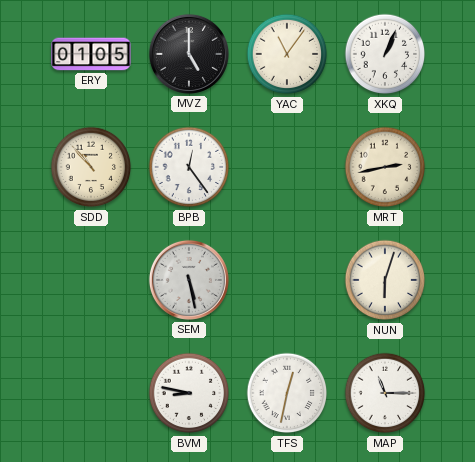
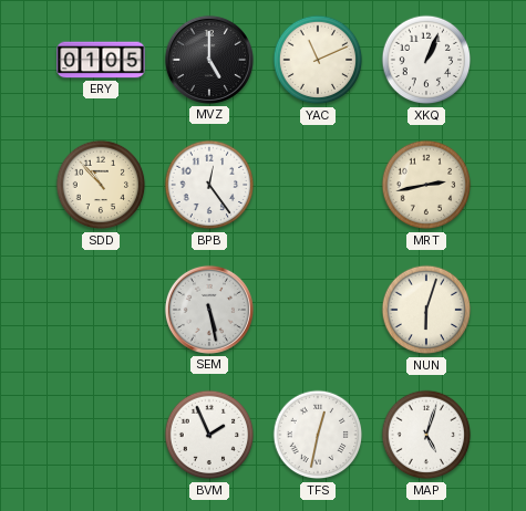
YAC: 11:06 -> 11:11
BVM: 8:47 -> 1:56
MAP: 11:15 -> 5:03
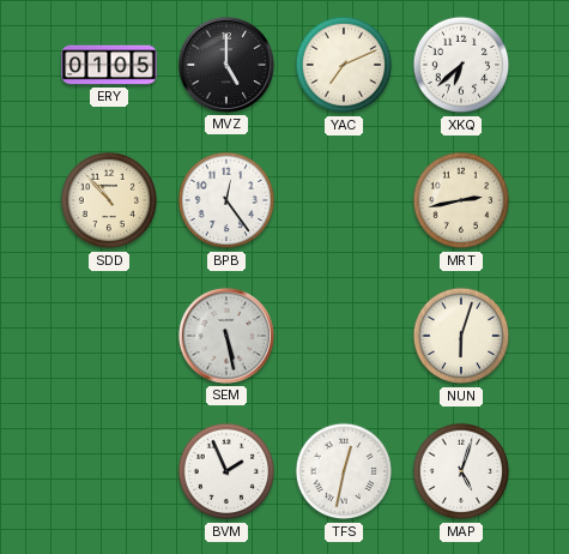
YAC: 11:11 -> 7:11
XKQ: 1:04 -> 6:38
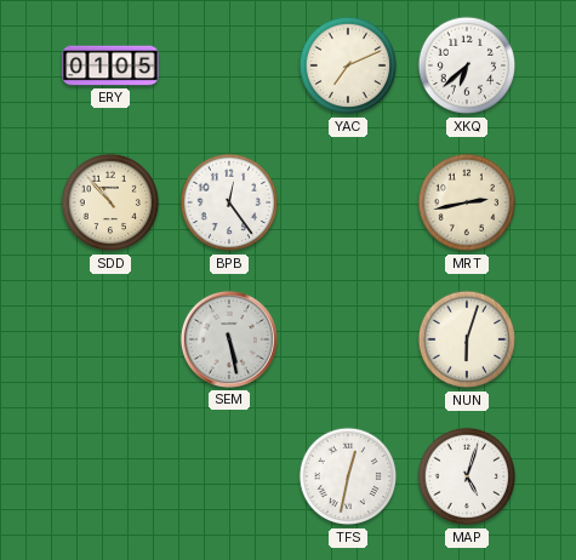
MVZ: 5:00 -> none
BVM: 1:56 -> none
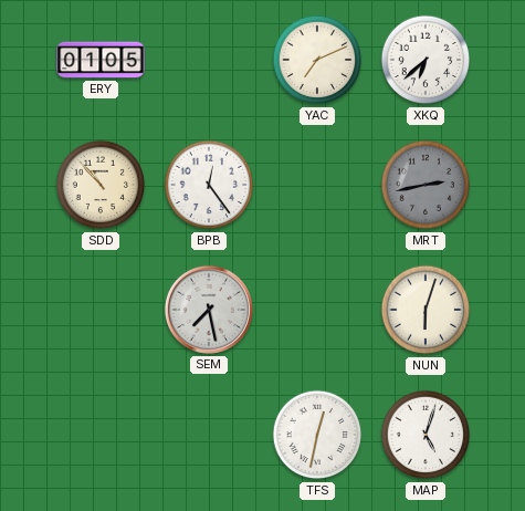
MRT dial: cream -> grey
SEM: 5:28 -> 7:28
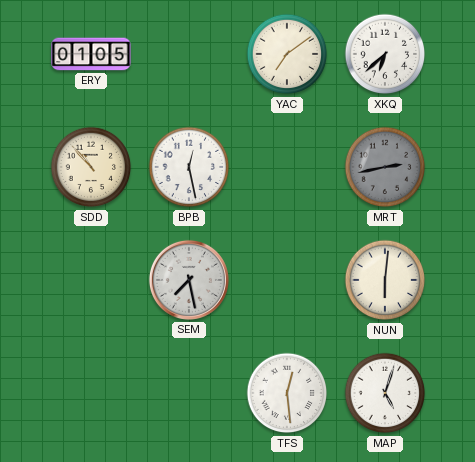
YAC: 7:11 -> 7:09
BPB: 12:24 -> 12:28
NUN: 6:03 -> 6:01
TFS: 12:32 -> 12:29
